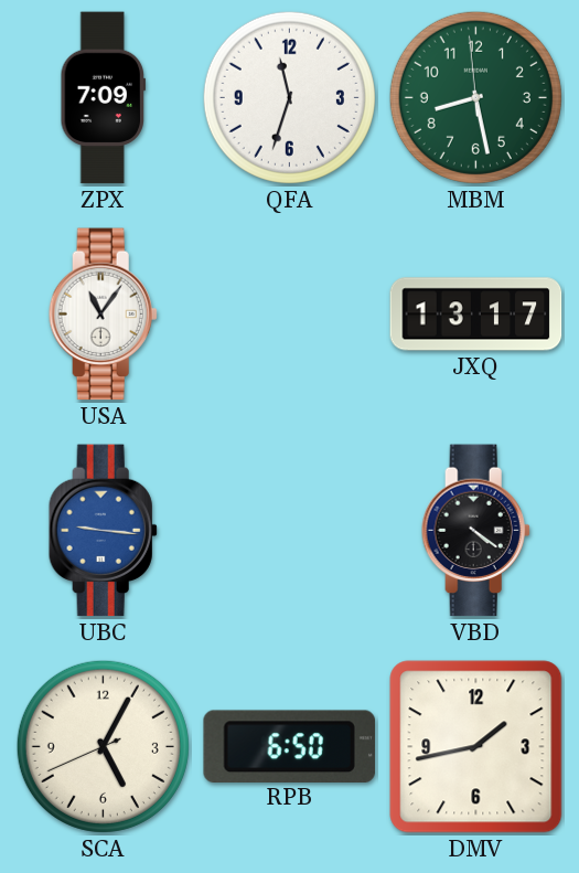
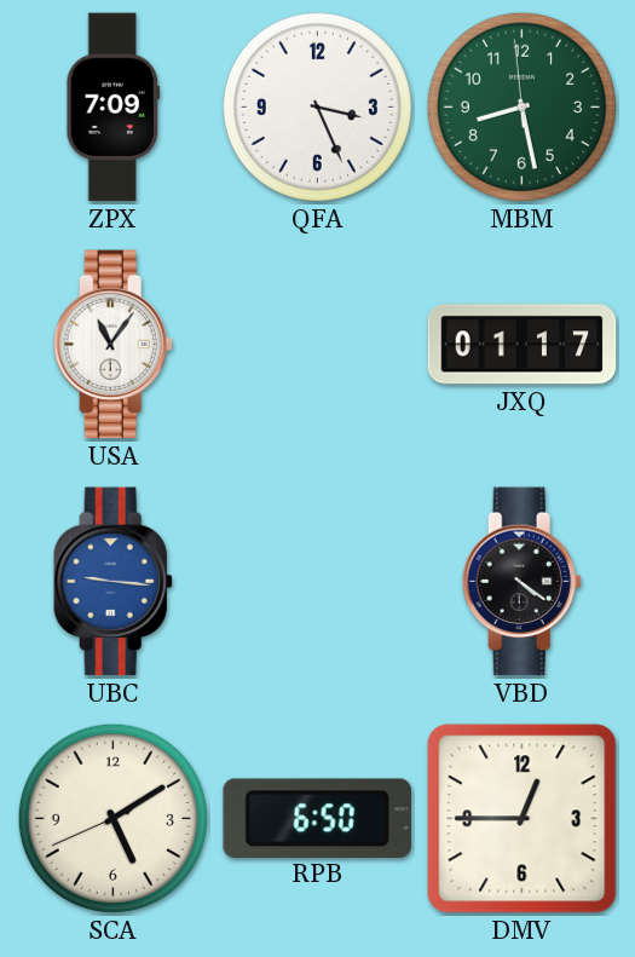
QFA: 11:33 -> 3:26
JXQ: 13:17 -> 01:17
SCA: 5:04 -> 5:09
DMV: 1:43 -> 12:45
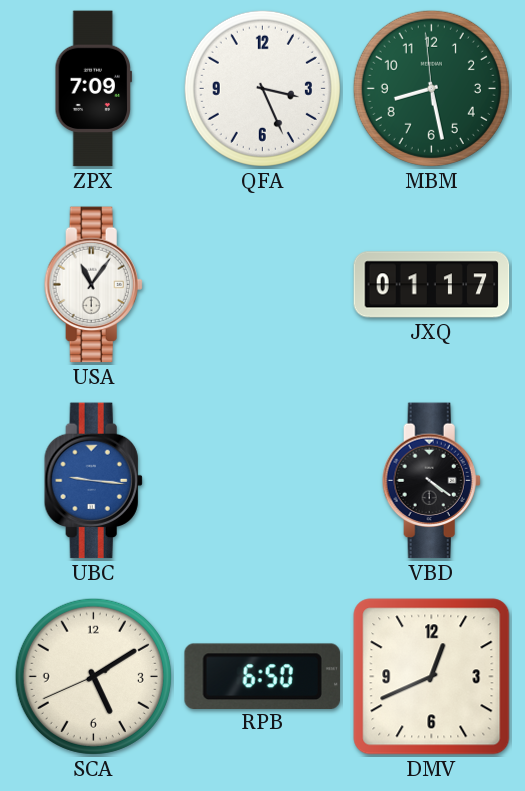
DMV: 12:45 -> 12:41
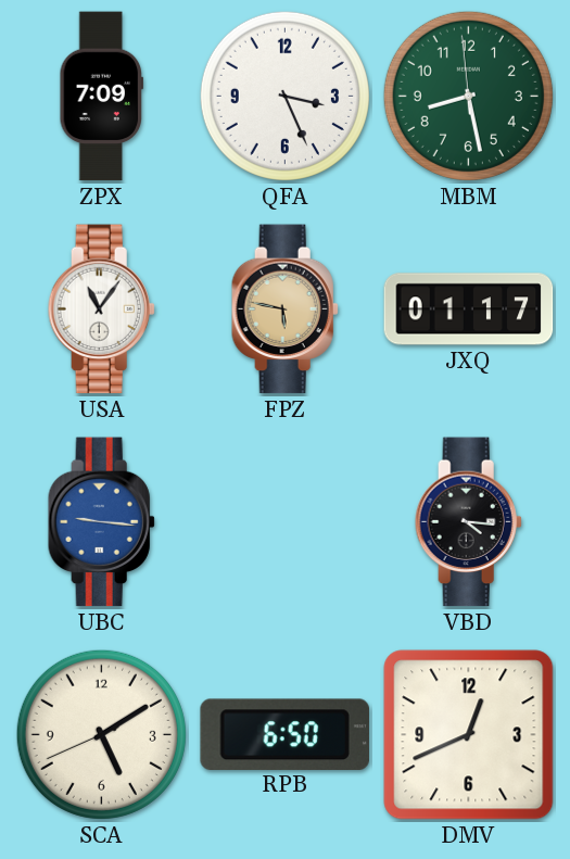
FPZ: none -> 5:47
VBD: 4:21 -> 4:16
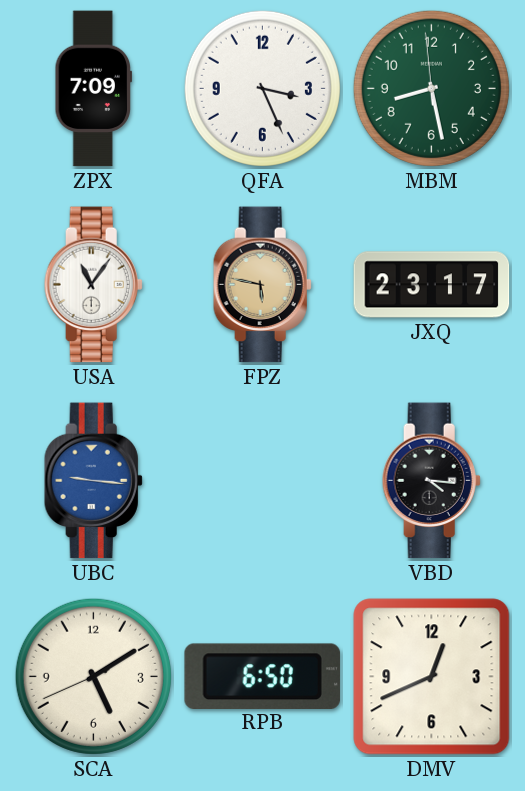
JXQ: 01:17 -> 23:17
